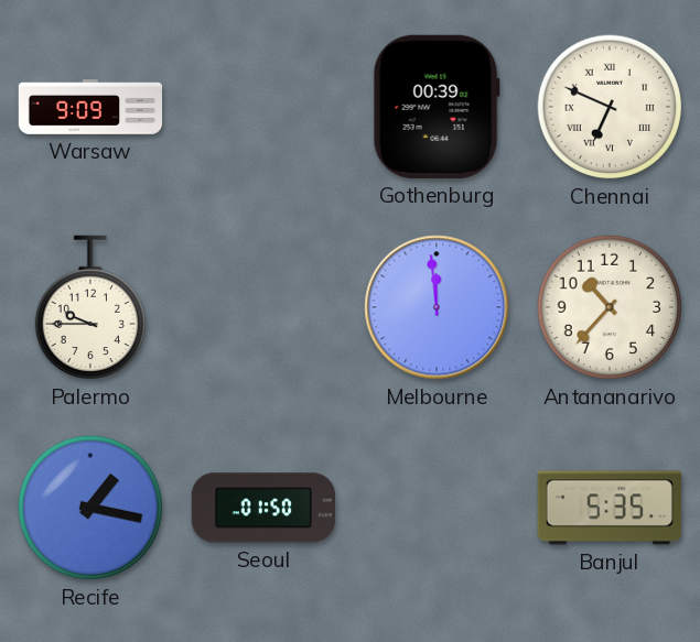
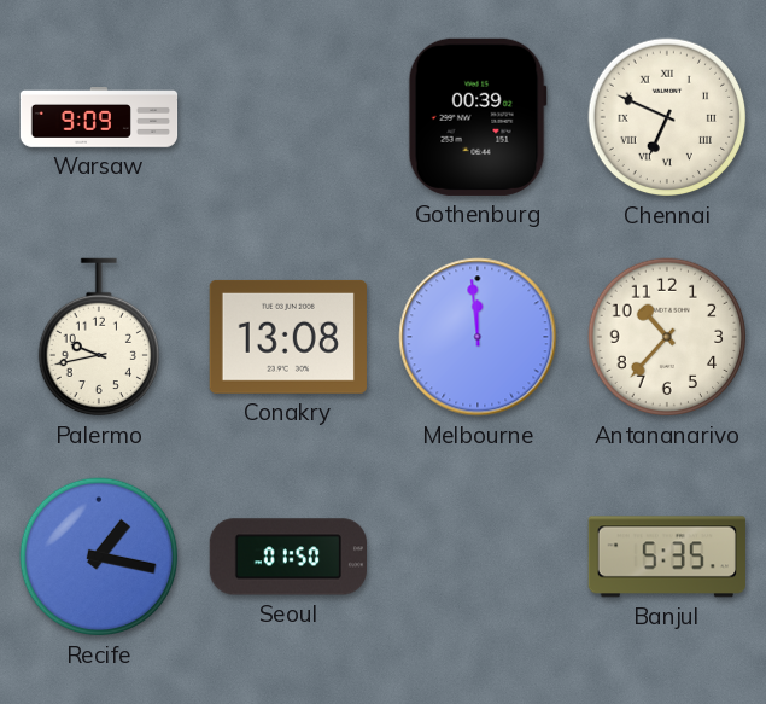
Palermo: 9:45 -> 9:43
Conakry: none -> 13:08
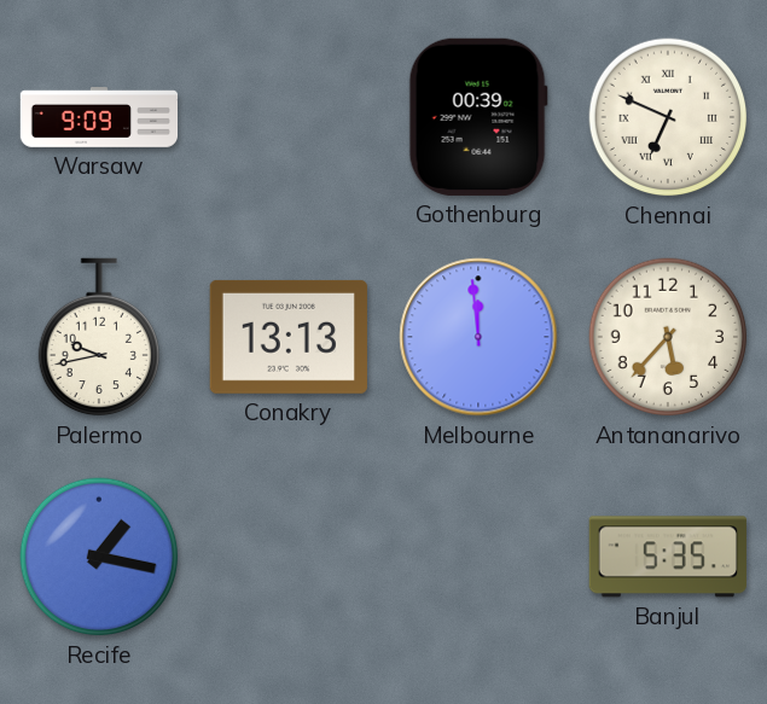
Conakry: 13:08 -> 13:13
Antananarivo: 10:37 -> 5:37
Seoul: 01:50 -> none
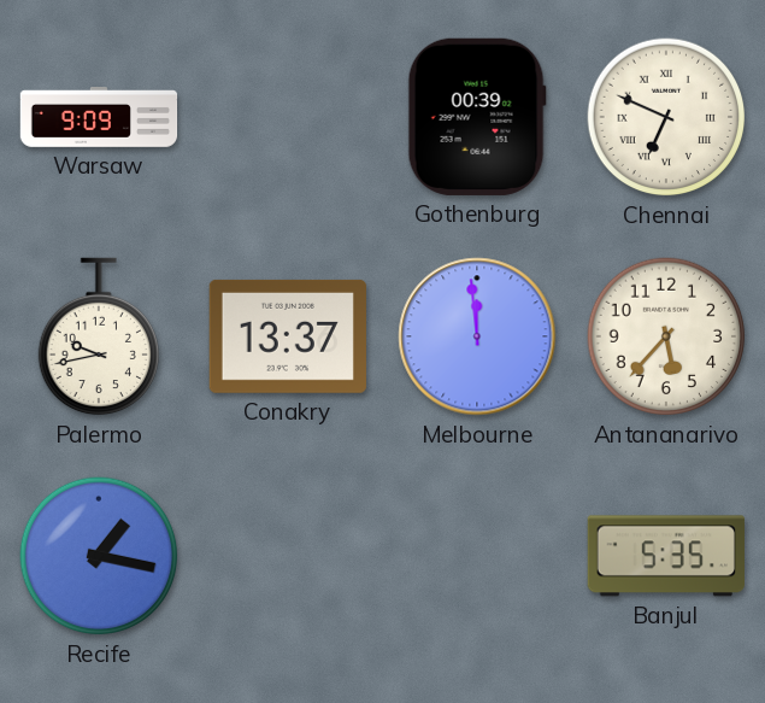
Conakry: 13:13 -> 13:37
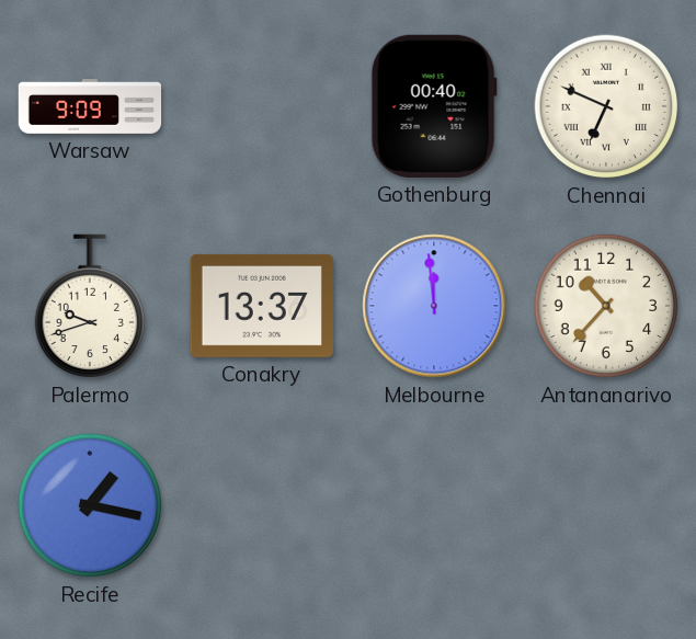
Gothenburg: 00:39 -> 00:40
Palermo: 9:43 -> 9:42
Antananarivo: 5:37 -> 10:37
Banjul: 5:35 -> none
